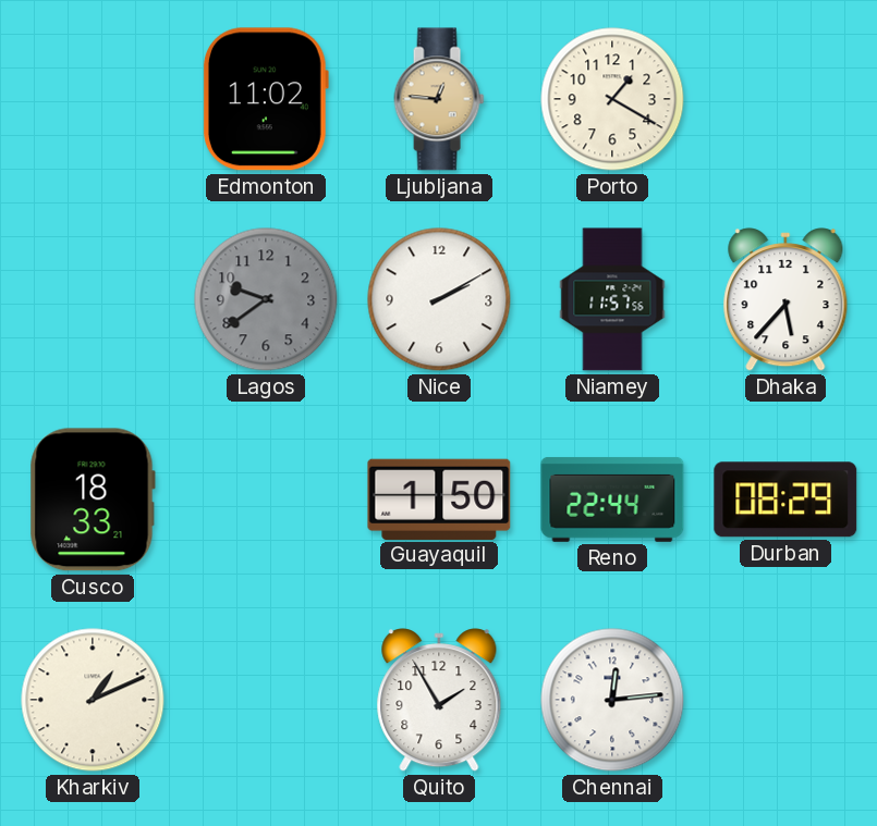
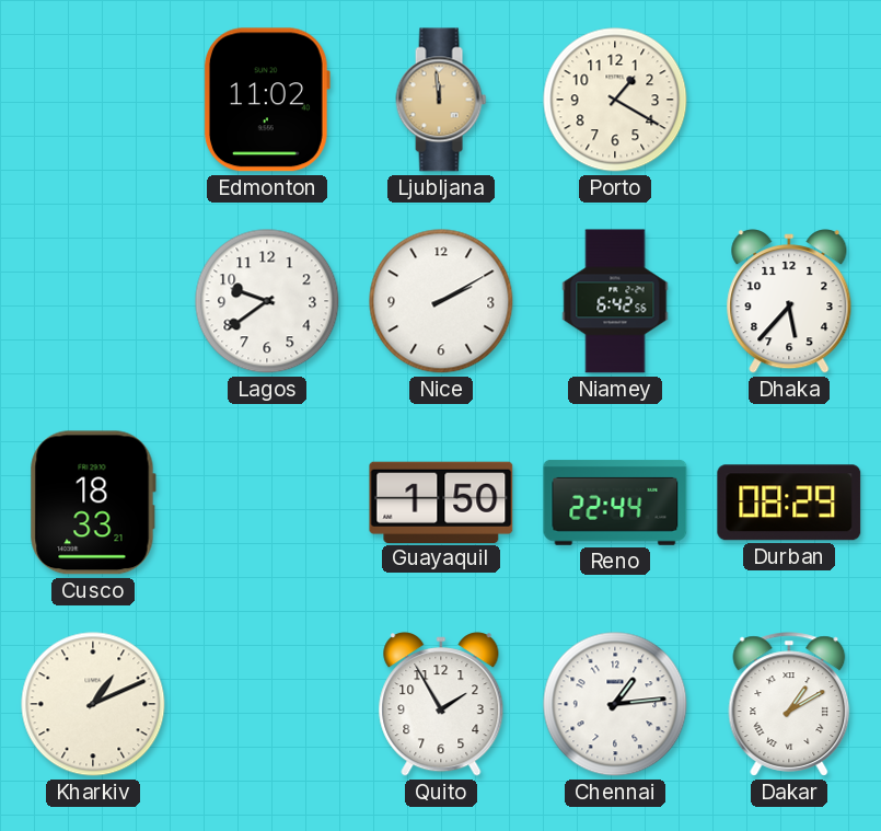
Ljubljana: 12:46 -> 11:59
Lagos dial: grey -> white
Niamey: 11:57 -> 6:42
Chennai: 12:14 -> 1:14
Dakar: none -> 1:10
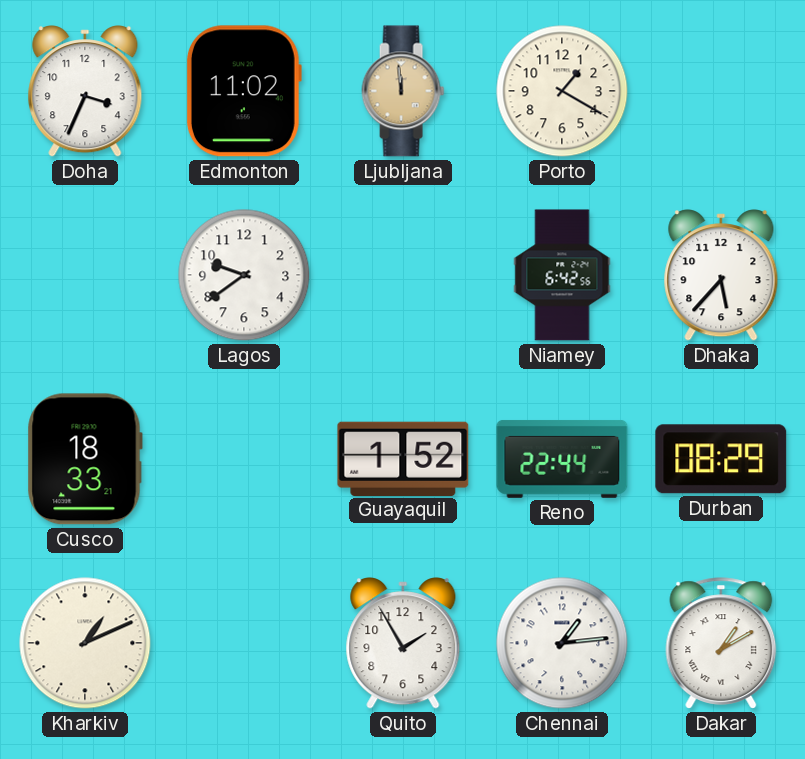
Doha: none -> 3:34
Nice: 2:10 -> none
Guayaquil: 1:50 -> 1:52
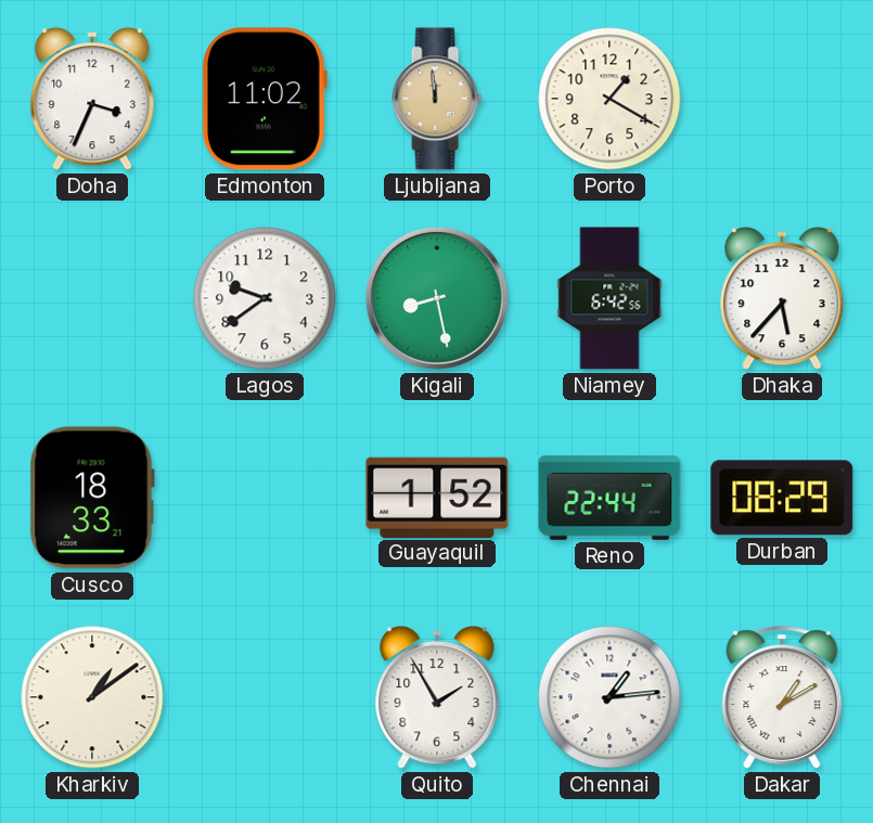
Kigali: none -> 8:28
Kharkiv: 1:11 -> 1:09
